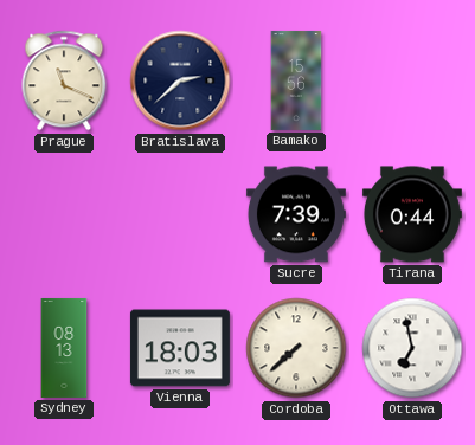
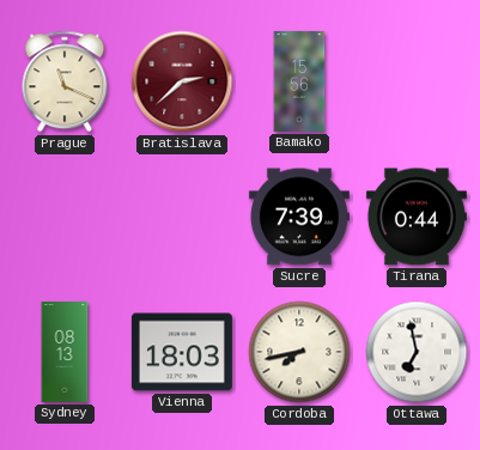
Bratislava dial: navy -> burgundy
Cordoba: 7:38 -> 7:43
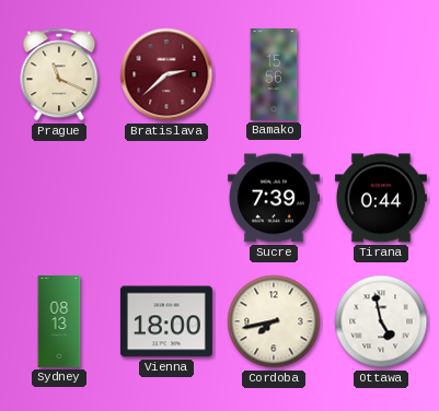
Vienna: 18:03 -> 18:00
Ottawa: 6:58 -> 4:58
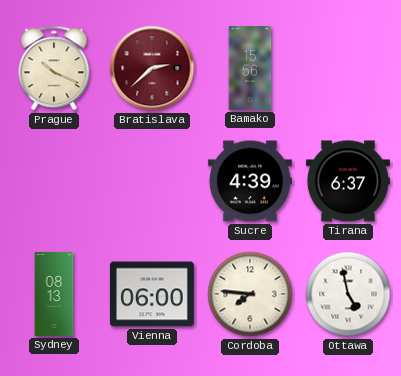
Prague: 11:19 -> 10:19
Sucre: 7:39 -> 4:39
Tirana: 0:44 -> 6:37
Vienna: 18:00 -> 06:00
Cordoba: 7:43 -> 7:46
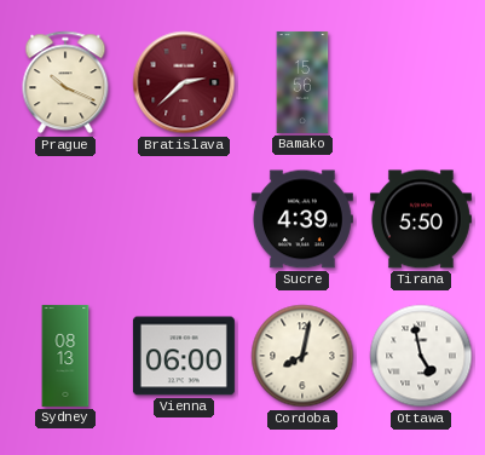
Tirana: 6:37 -> 5:50
Cordoba: 7:46 -> 8:02
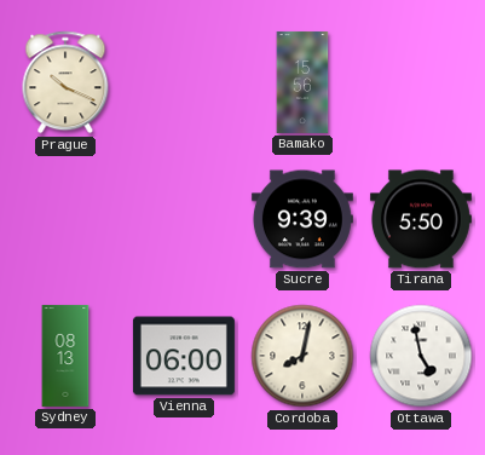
Bratislava: 2:38 -> none
Sucre: 4:39 -> 9:39
